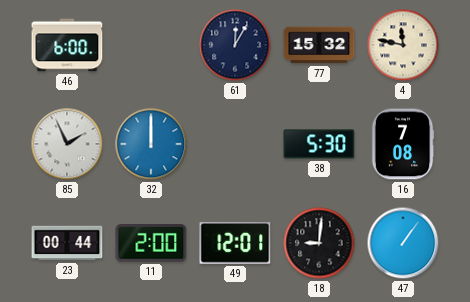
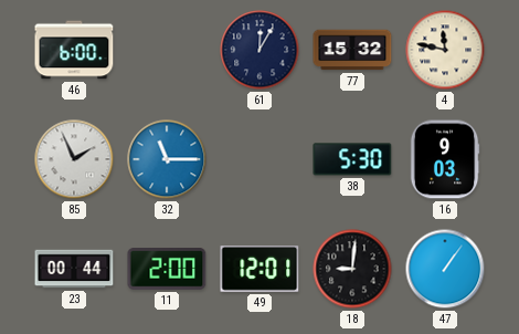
32: 12:00 -> 11:15
16: 7:08 -> 9:03
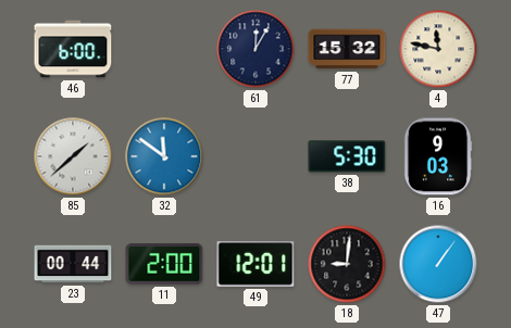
85: 1:56 -> 1:38
32: 11:15 -> 11:51
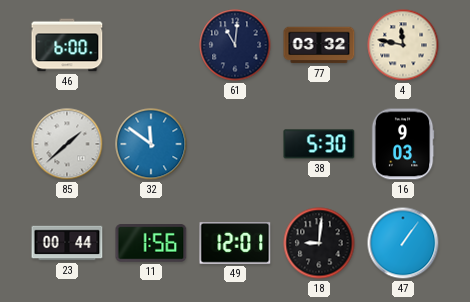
61: 12:05 -> 11:01
77: 15:32 -> 03:32
11: 2:00 -> 1:56
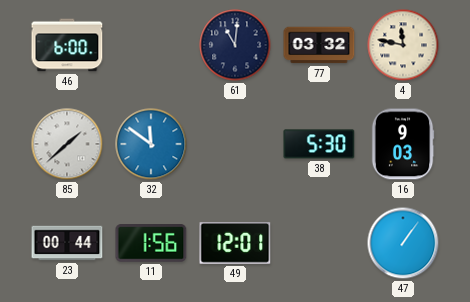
18: 9:01 -> none
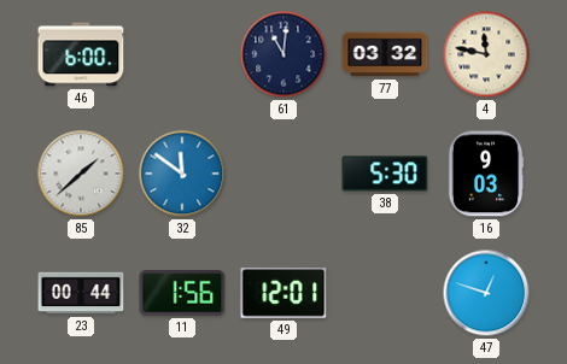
47: 1:06 -> 12:48
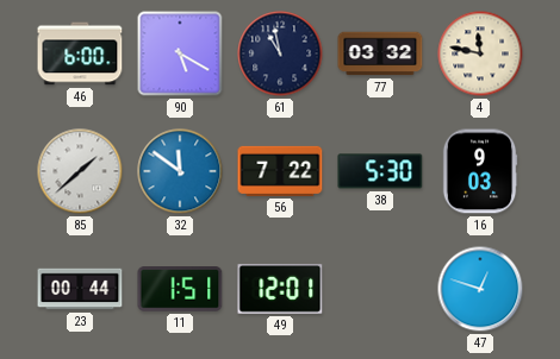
90: none -> 5:20
61: 11:01 -> 10:58
56: none -> 7:22
11: 1:56 -> 1:51
